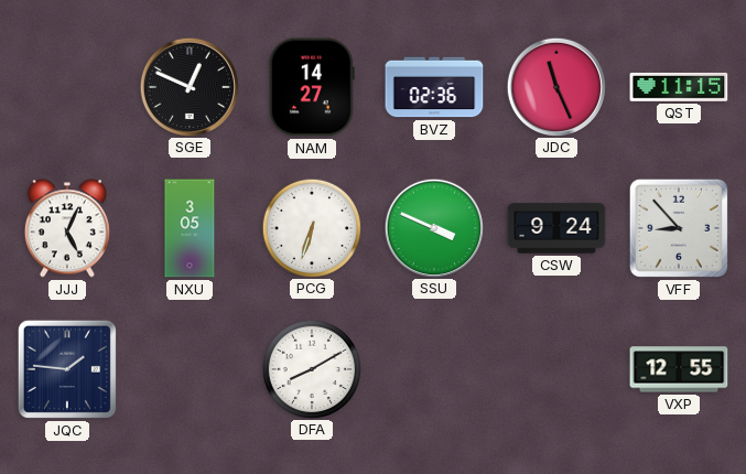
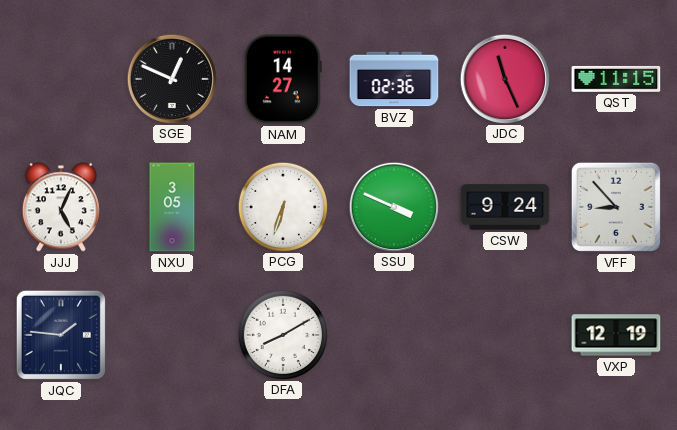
VXP: 12:55 -> 12:19
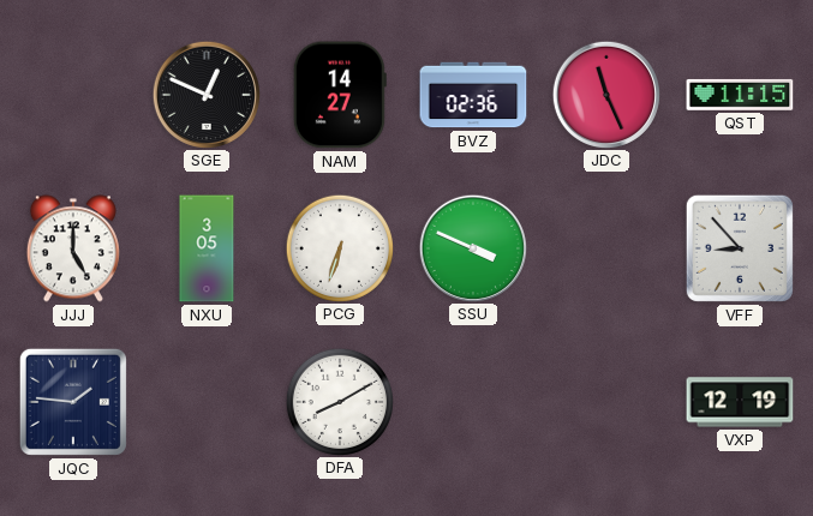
JJJ: 5:04 -> 5:00
CSW: 9:24 -> none
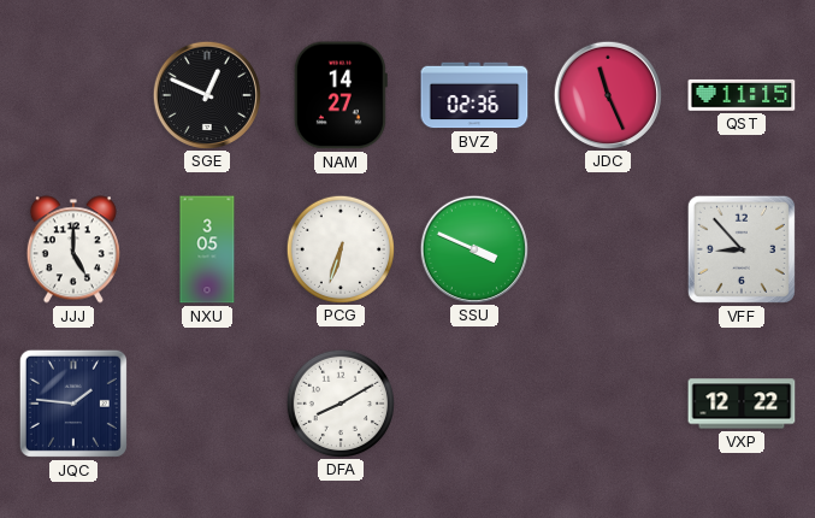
VXP: 12:19 -> 12:22
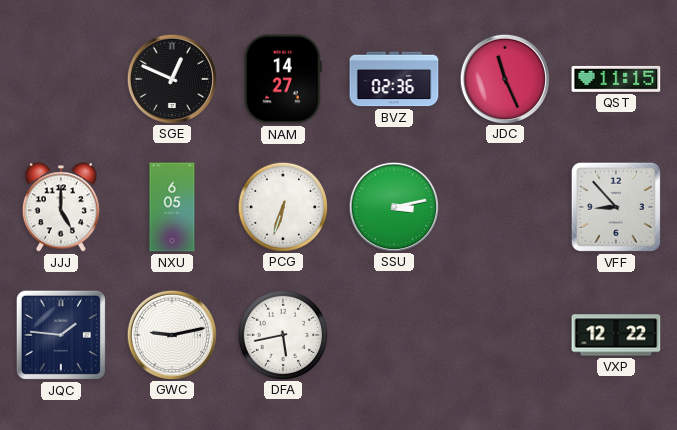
NXU: 3:05 -> 6:05
SSU: 3:49 -> 3:13
GWC: none -> 9:13
DFA: 8:10 -> 5:43
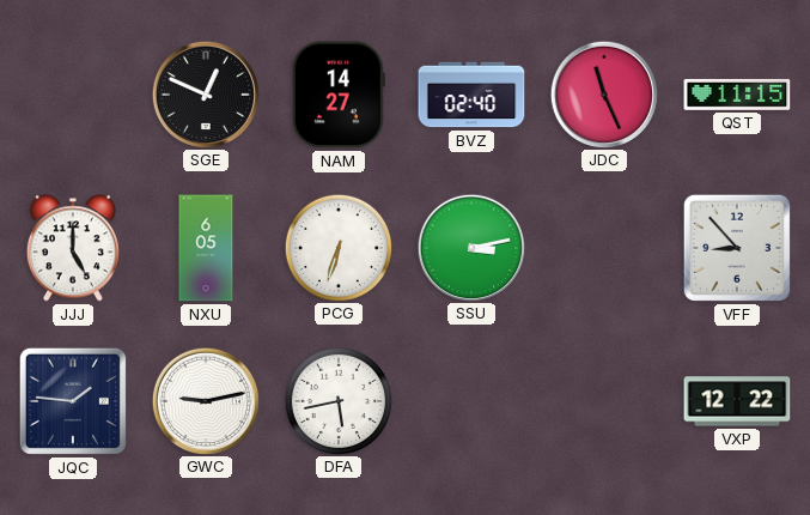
BVZ: 02:36 -> 02:40
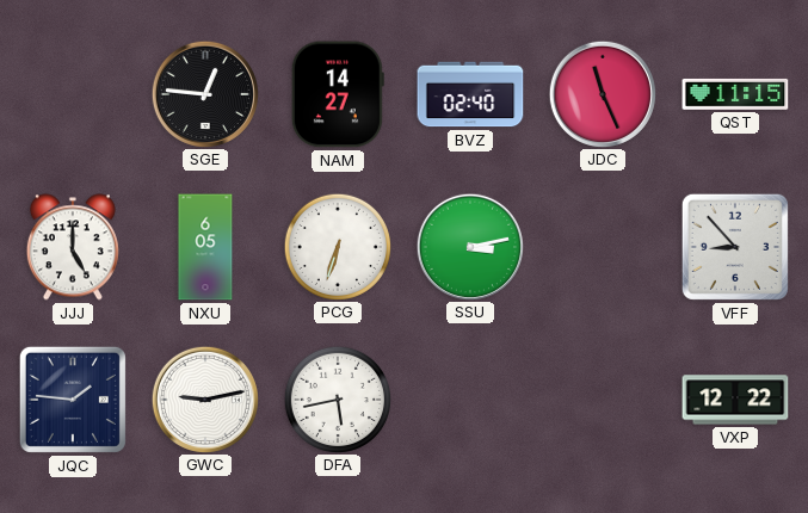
SGE: 12:49 -> 12:46
